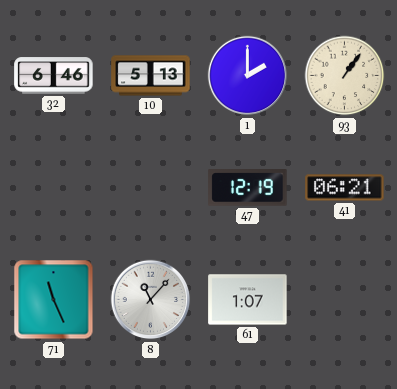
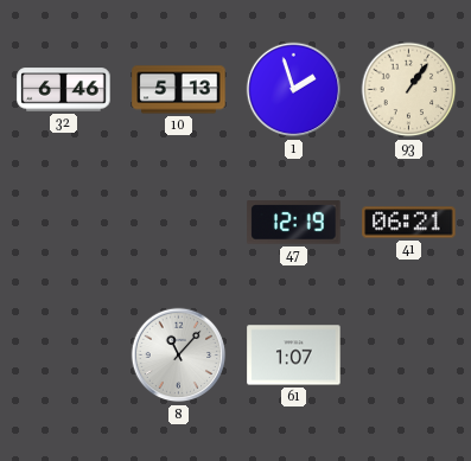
1: 2:00 -> 1:57
71: 11:26 -> none
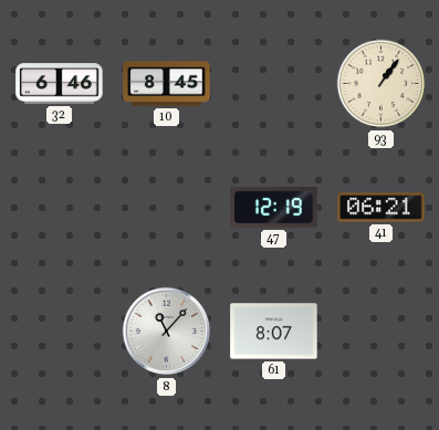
10: 5:13 -> 8:45
1: 1:57 -> none
61: 1:07 -> 8:07
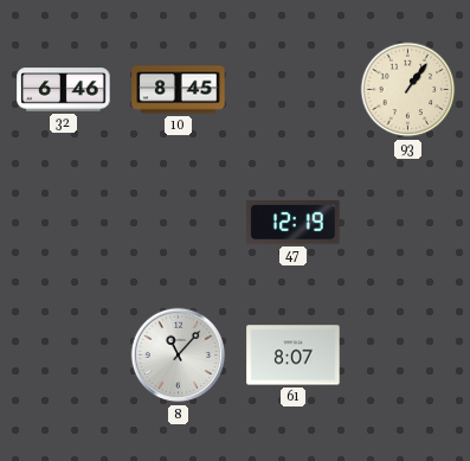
41: 06:21 -> none
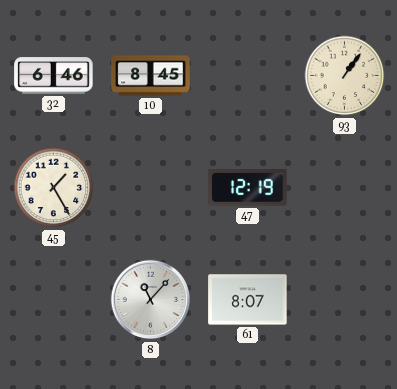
45: none -> 1:25
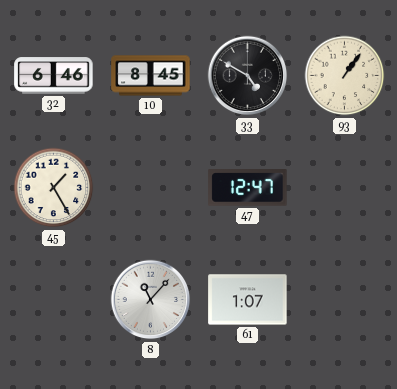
33: none -> 4:50
47: 12:19 -> 12:47
61: 8:07 -> 1:07
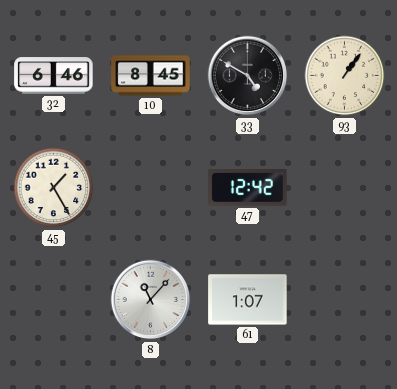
47: 12:47 -> 12:42
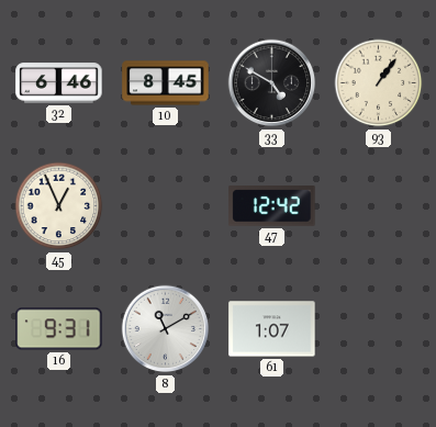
45: 1:25 -> 12:56
16: none -> 9:31
8: 11:07 -> 11:10
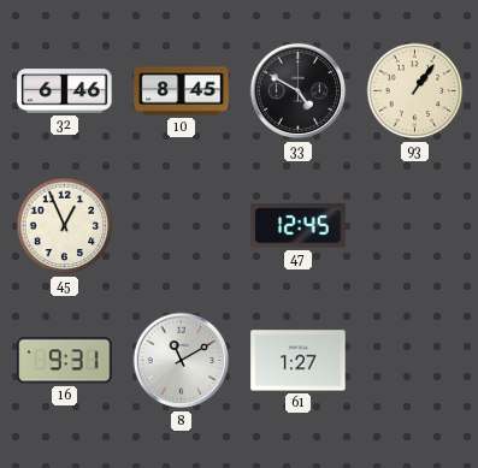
47: 12:42 -> 12:45
61: 1:07 -> 1:27
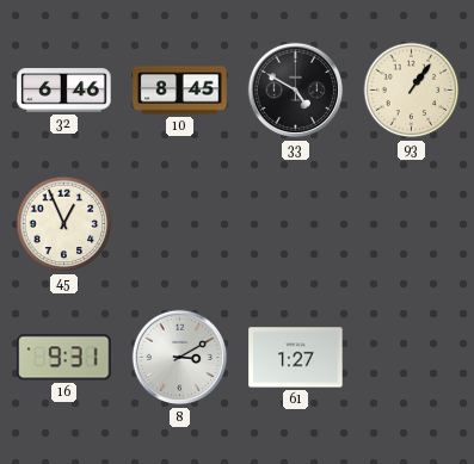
47: 12:45 -> none
8: 11:10 -> 3:10
